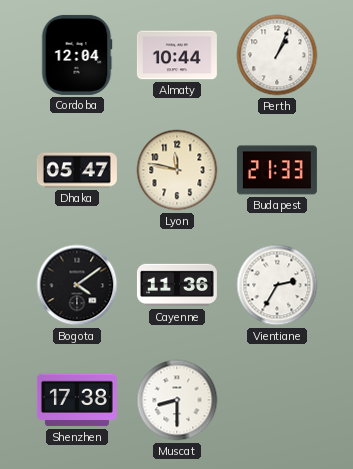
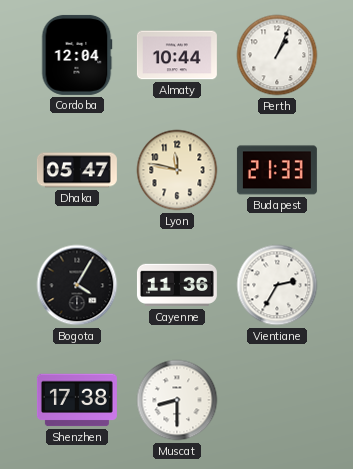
Bogota: 4:09 -> 4:05
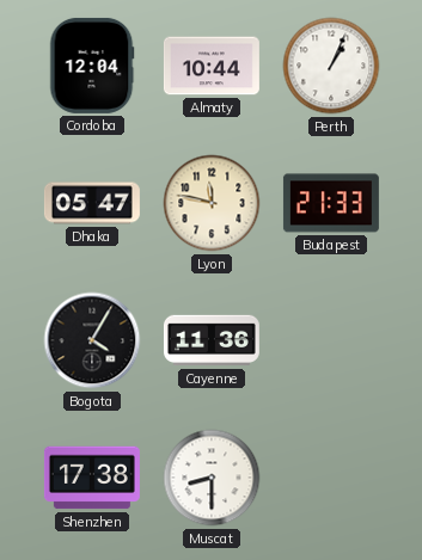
Vientiane: 2:35 -> none
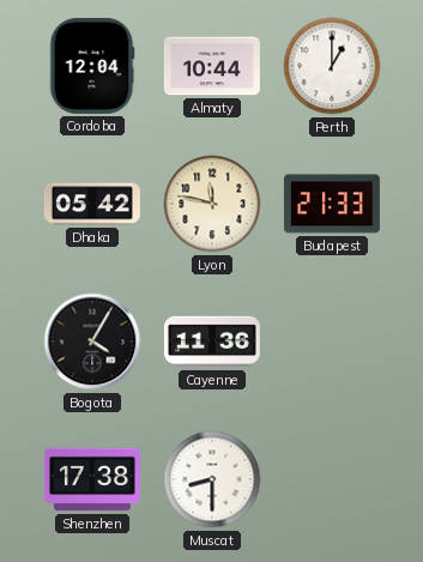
Perth: 1:04 -> 1:00
Dhaka: 05:47 -> 05:42
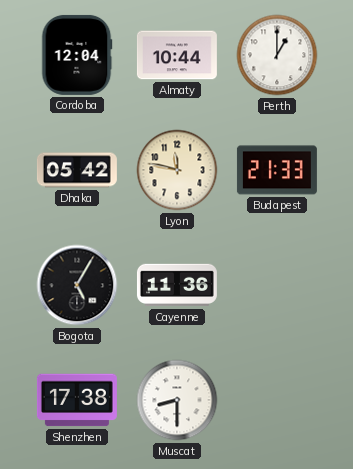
Bogota: 4:05 -> 5:05
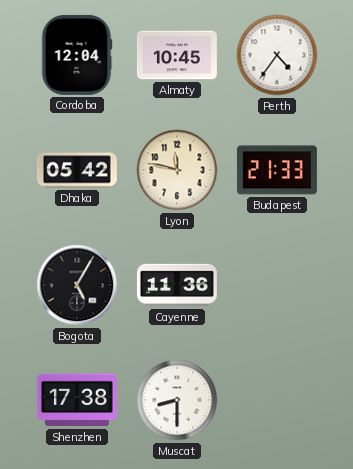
Almaty: 10:44 -> 10:45
Perth: 1:00 -> 4:36
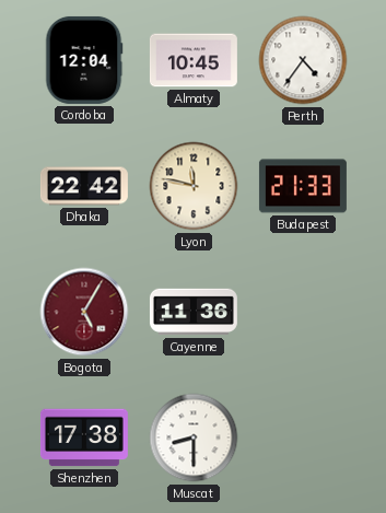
Dhaka: 05:42 -> 22:42
Bogota dial: black -> burgundy
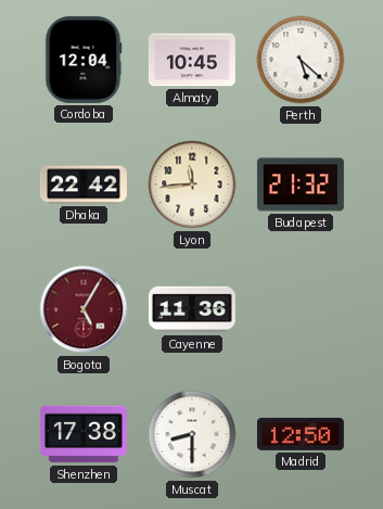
Perth: 4:36 -> 5:22
Lyon: 11:47 -> 11:44
Budapest: 21:33 -> 21:32
Madrid: none -> 12:50
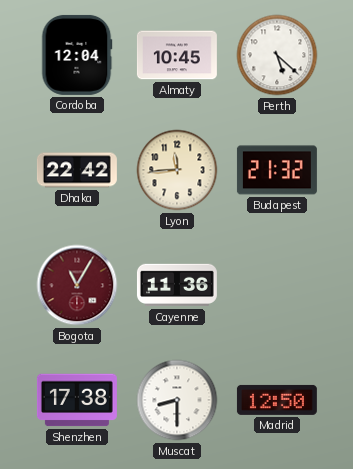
Bogota: 5:05 -> 11:05
